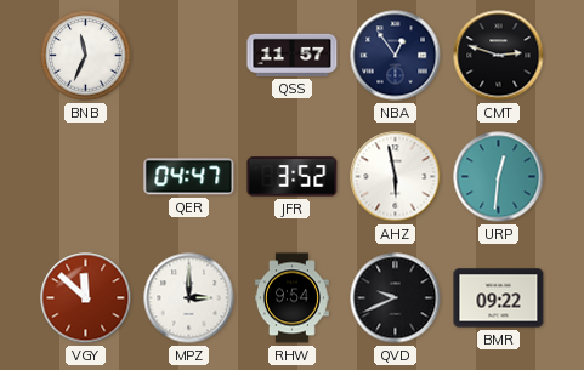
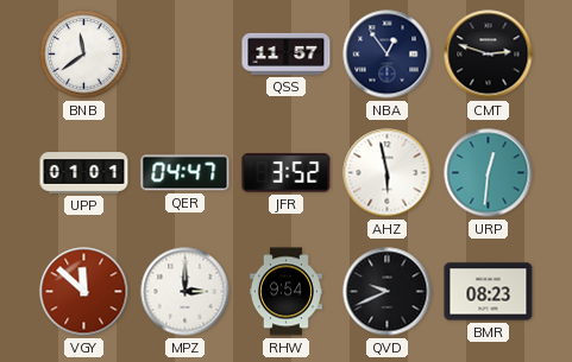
BNB: 11:34 -> 11:39
UPP: none -> 01:01
BMR: 09:22 -> 08:23
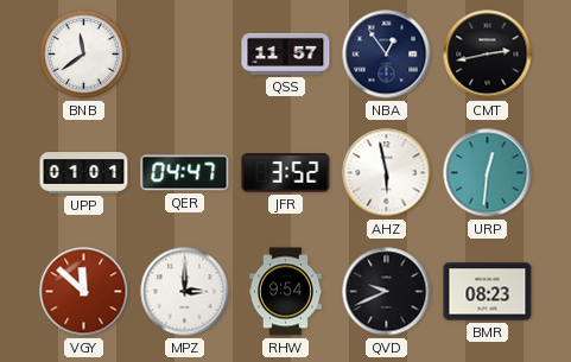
CMT: 2:48 -> 2:43
